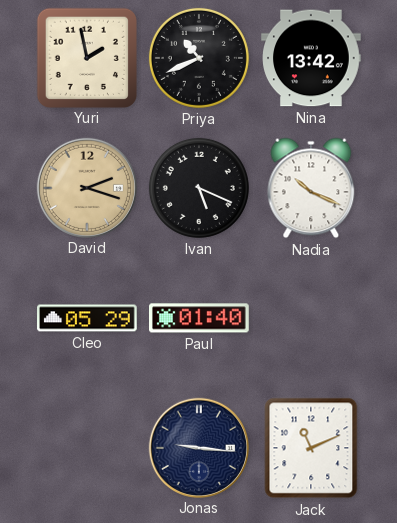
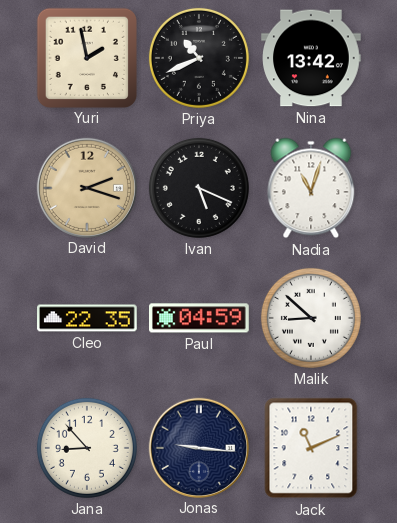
Nadia: 10:19 -> 11:03
Cleo: 05:29 -> 22:35
Paul: 01:40 -> 04:59
Malik: none -> 8:52
Jana: none -> 8:53
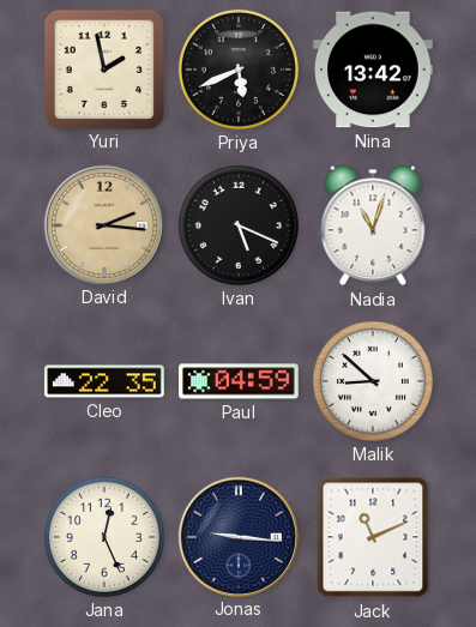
Priya: 10:41 -> 5:41
David: 2:18 -> 2:16
Jana: 8:53 -> 12:26
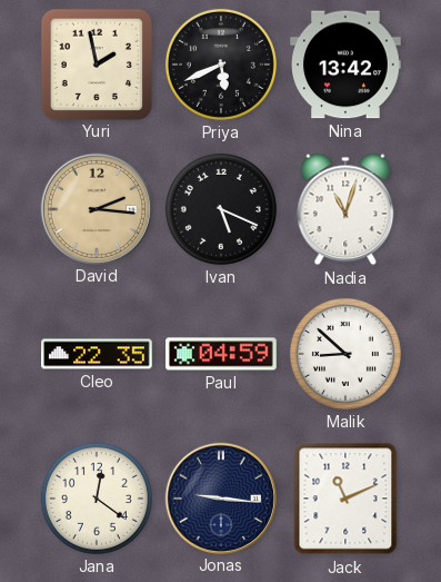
Jana: 12:26 -> 12:21
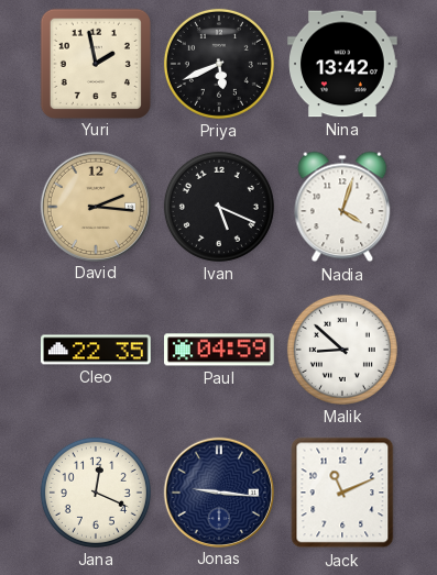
Nadia: 11:03 -> 4:03
Jana: 12:21 -> 12:19
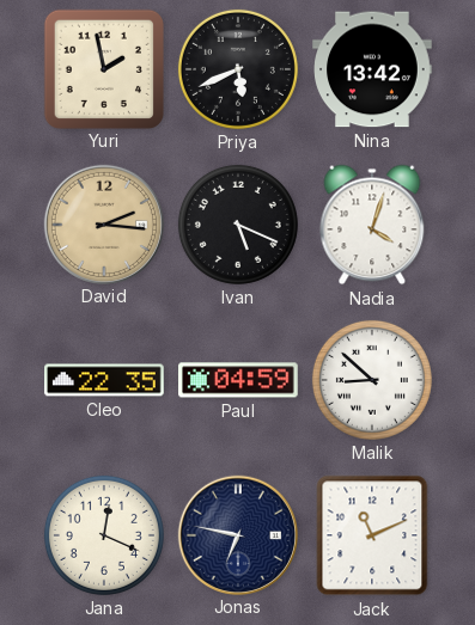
Jonas: 9:16 -> 6:47
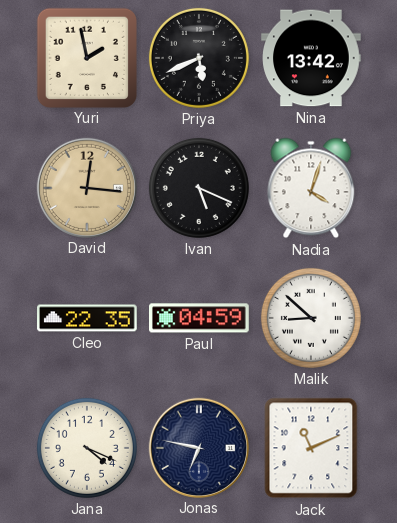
David: 2:16 -> 12:16
Jana: 12:19 -> 4:19
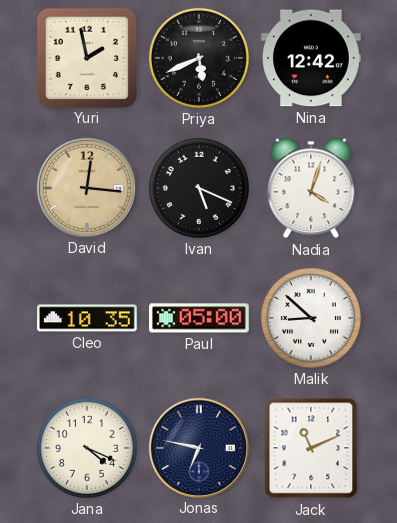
Nina: 13:42 -> 12:42
Cleo: 22:35 -> 10:35
Paul: 04:59 -> 05:00
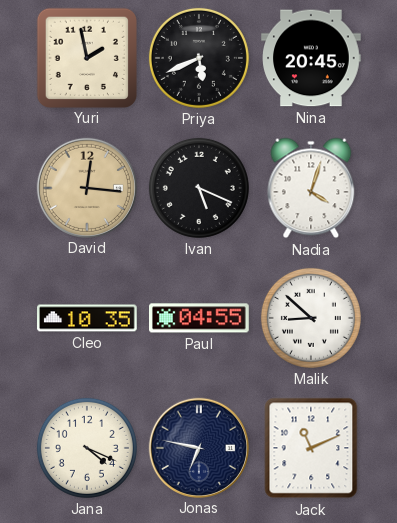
Nina: 12:42 -> 20:45
Paul: 05:00 -> 04:55
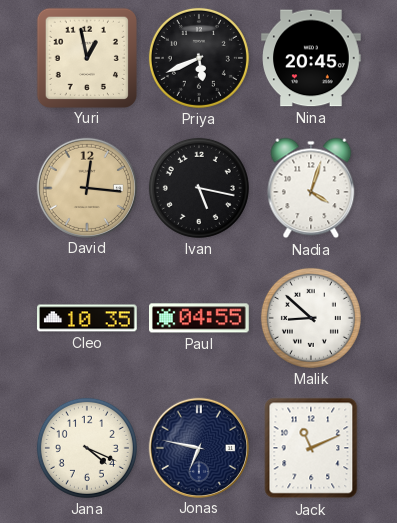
Yuri: 1:58 -> 12:58
Ivan: 5:19 -> 5:17
